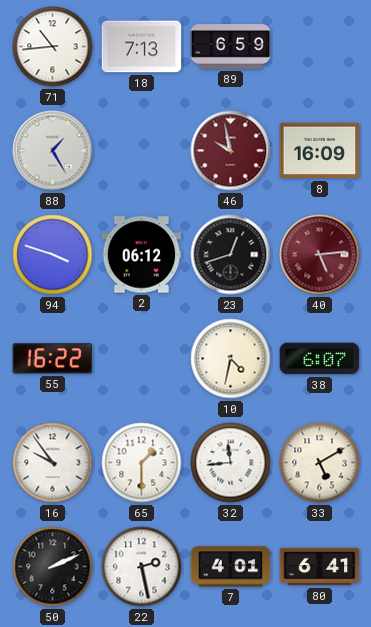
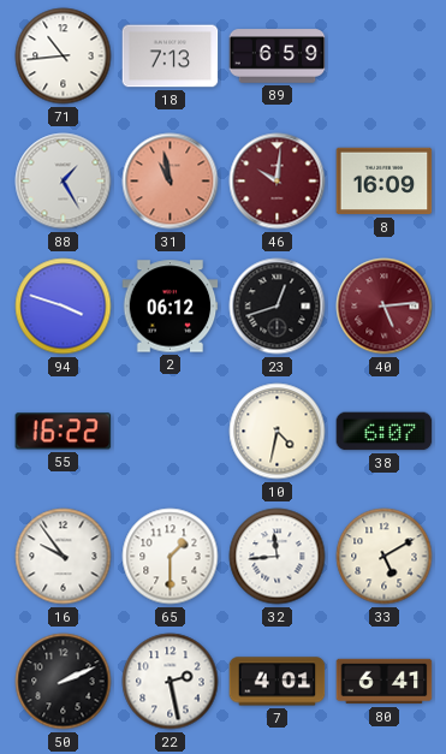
31: none -> 10:58
46: 9:58 -> 10:01
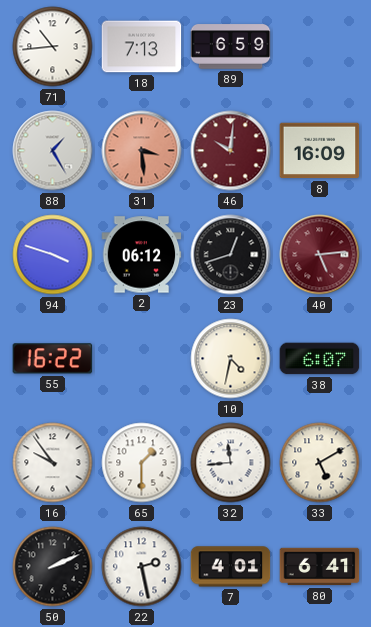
31: 10:58 -> 3:29
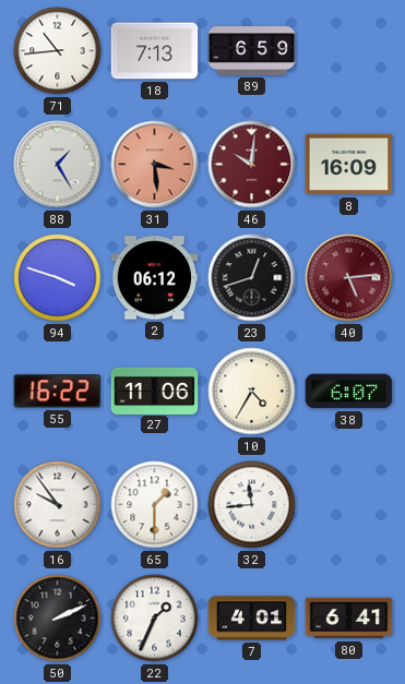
27: none -> 11:06
10: 4:32 -> 4:35
33: 5:10 -> none
22: 2:28 -> 1:34
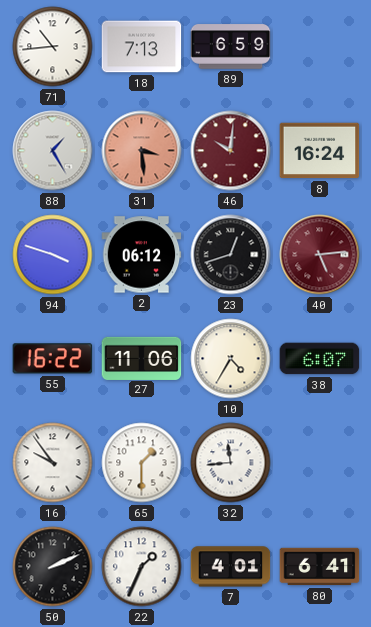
8: 16:09 -> 16:24
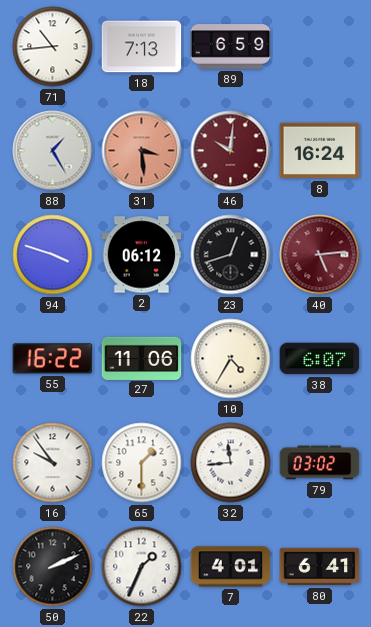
79: none -> 03:02
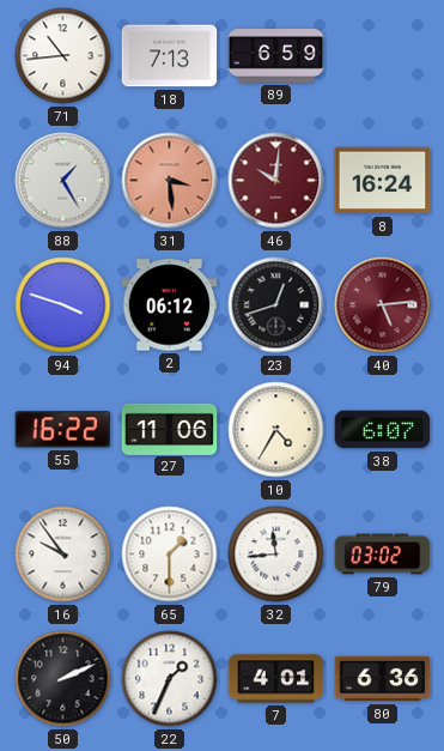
80: 6:41 -> 6:36
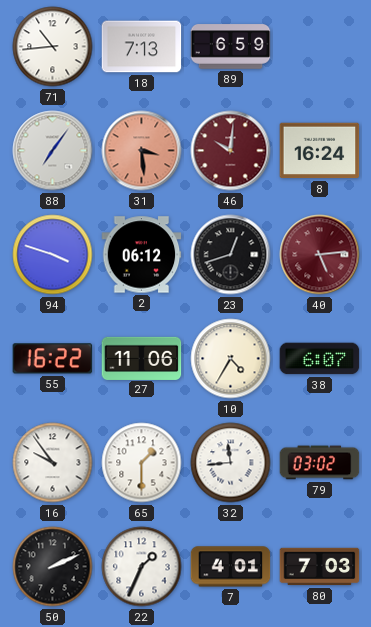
88: 1:25 -> 7:06
80: 6:36 -> 7:03
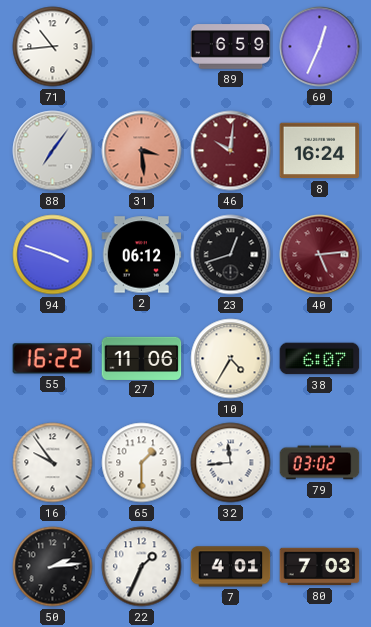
18: 7:13 -> none
60: none -> 12:34
50: 2:11 -> 2:14
